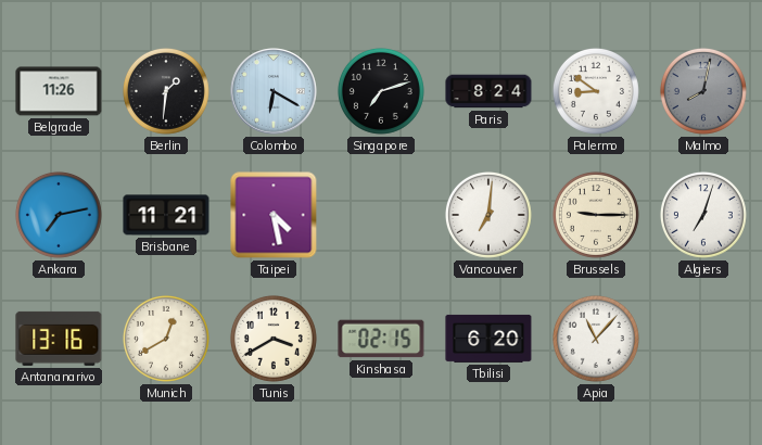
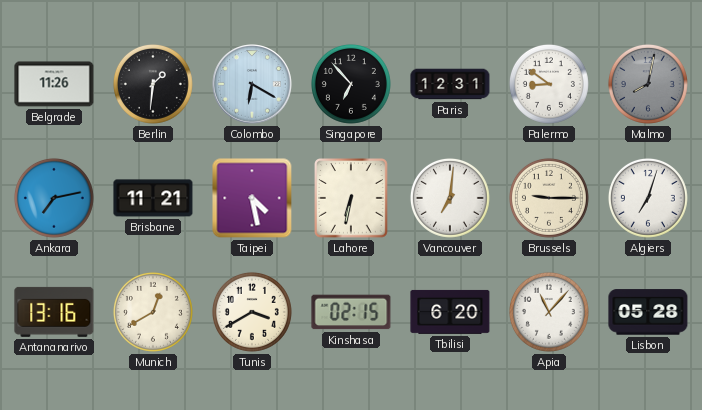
Singapore: 7:12 -> 6:53
Paris: 8:24 -> 12:31
Lahore: none -> 6:32
Lisbon: none -> 05:28
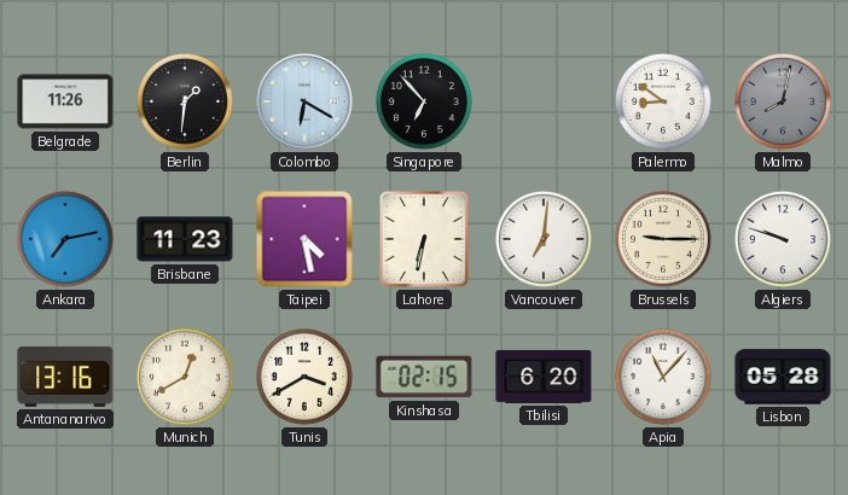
Paris: 12:31 -> none
Brisbane: 11:21 -> 11:23
Algiers: 7:03 -> 9:48
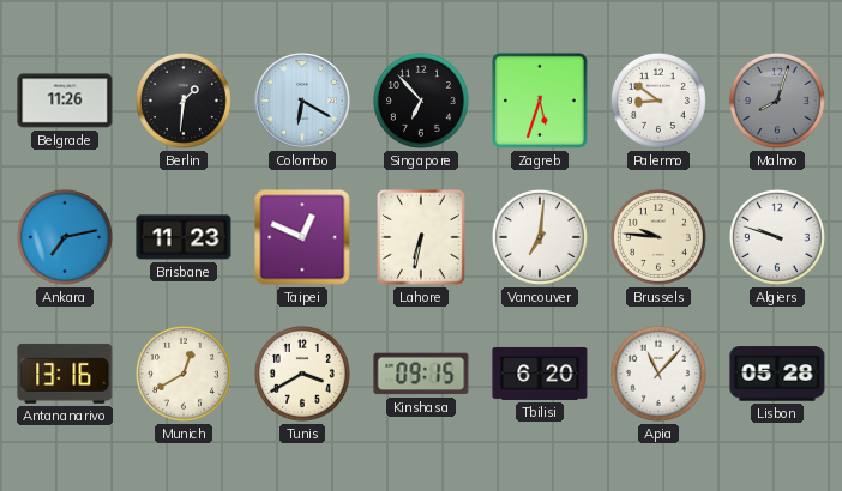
Zagreb: none -> 5:33
Malmo: 8:02 -> 8:03
Taipei: 4:28 -> 12:49
Brussels: 9:15 -> 9:46
Kinshasa: 02:15 -> 09:15
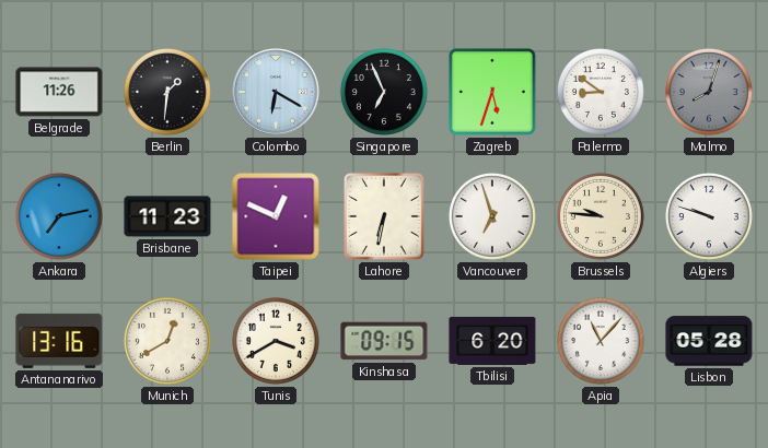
Singapore: 6:53 -> 6:56
Vancouver: 7:01 -> 6:57
